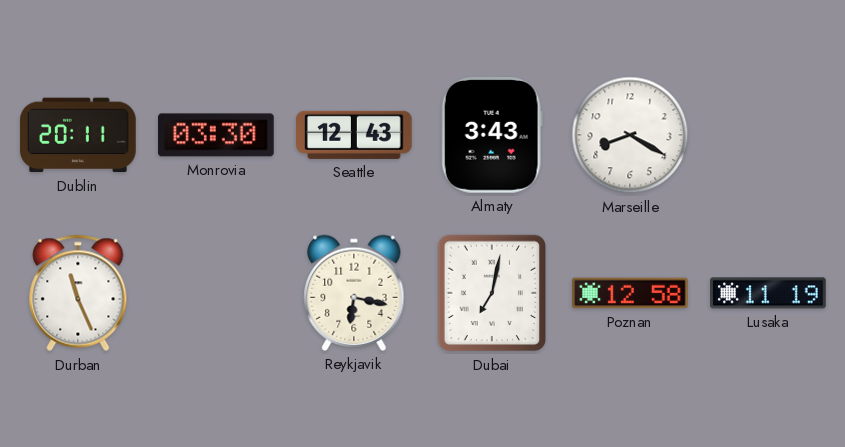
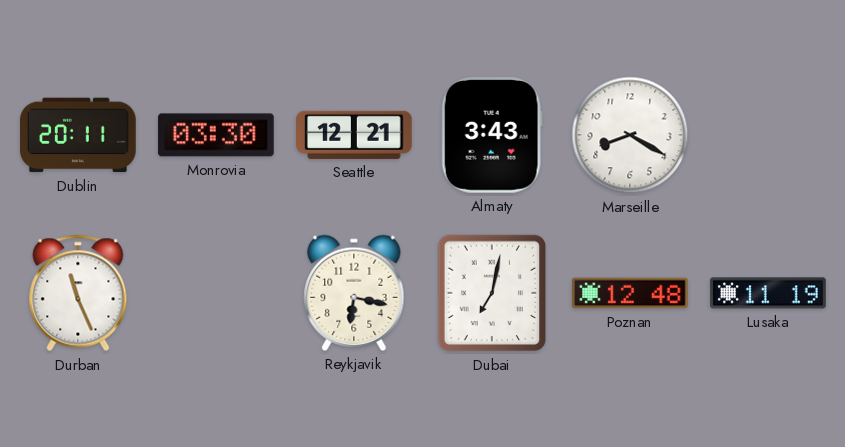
Seattle: 12:43 -> 12:21
Poznan: 12:58 -> 12:48
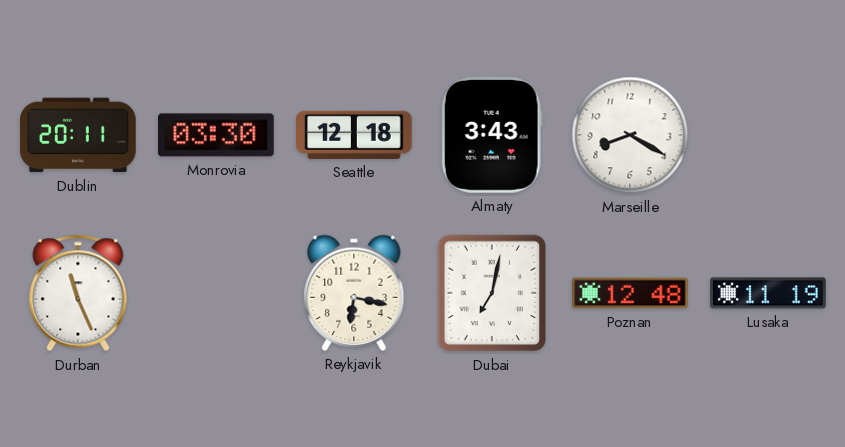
Seattle: 12:21 -> 12:18
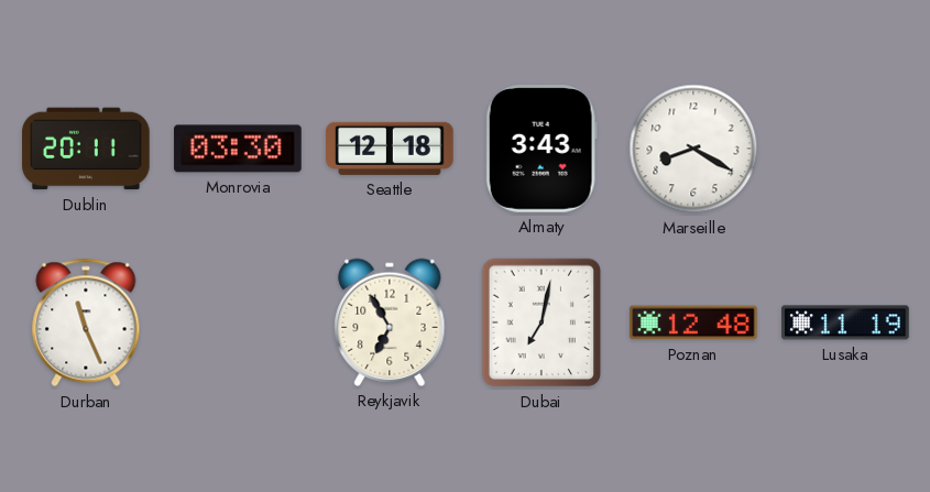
Reykjavik: 6:17 -> 6:55
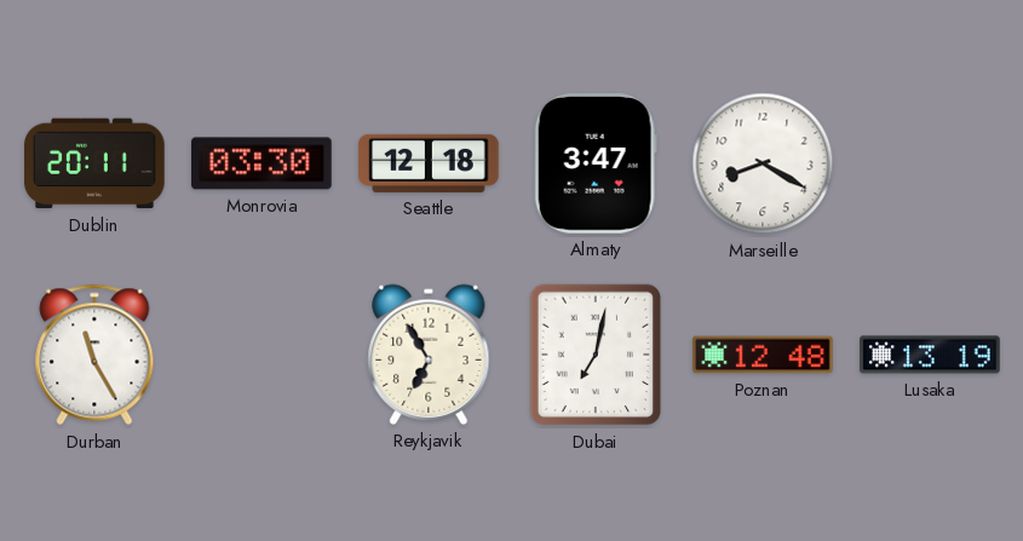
Almaty: 3:43 -> 3:47
Durban: 11:26 -> 11:25
Lusaka: 11:19 -> 13:19
